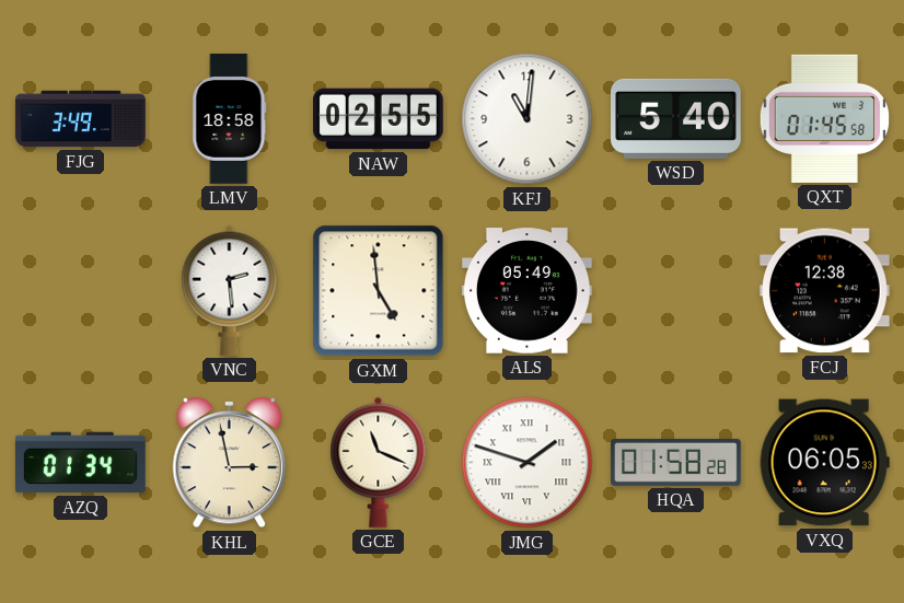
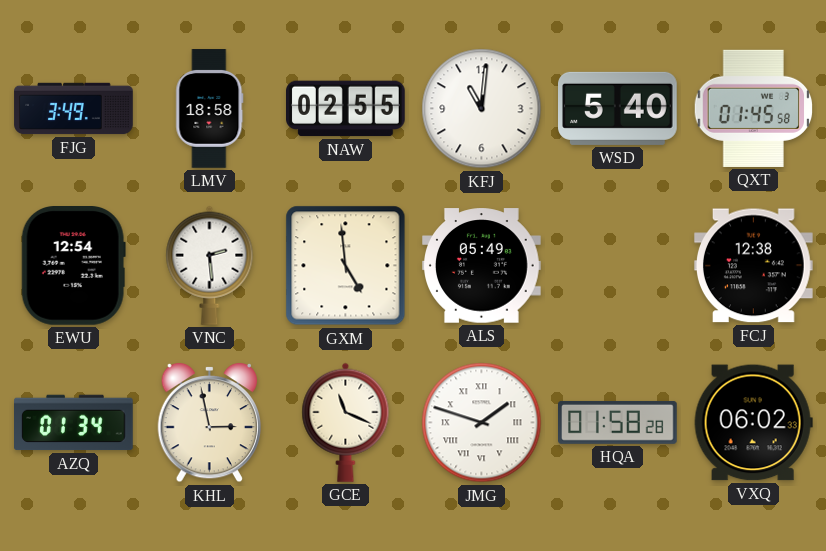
EWU: none -> 12:54
VXQ: 06:05 -> 06:02
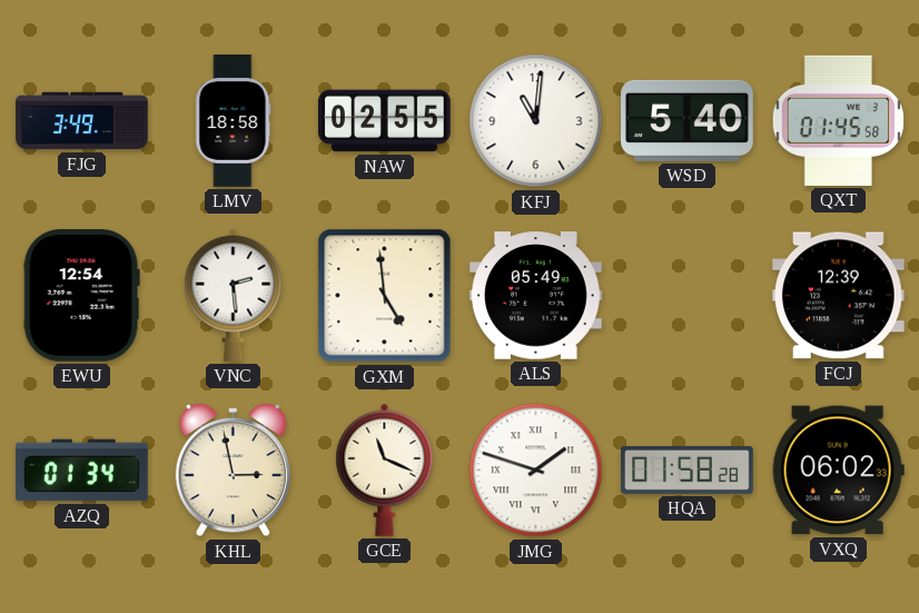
FCJ: 12:38 -> 12:39
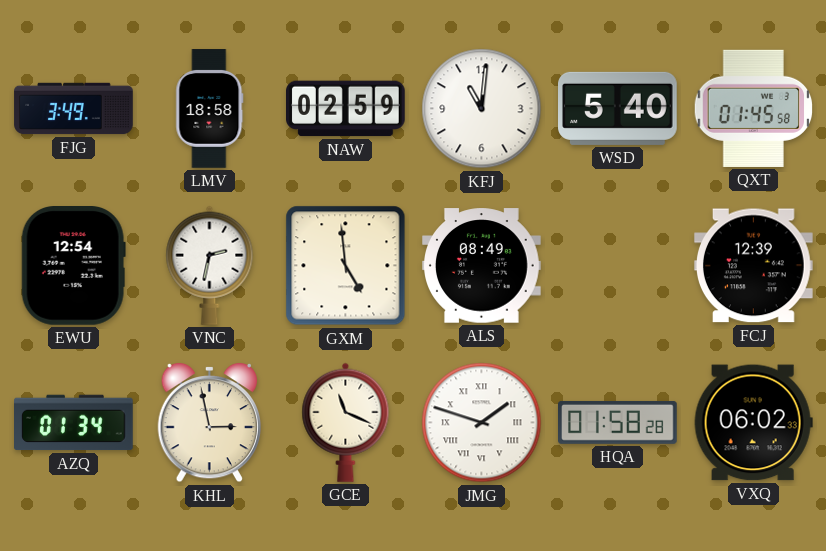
NAW: 02:55 -> 02:59
VNC: 2:29 -> 2:32
ALS: 05:49 -> 08:49
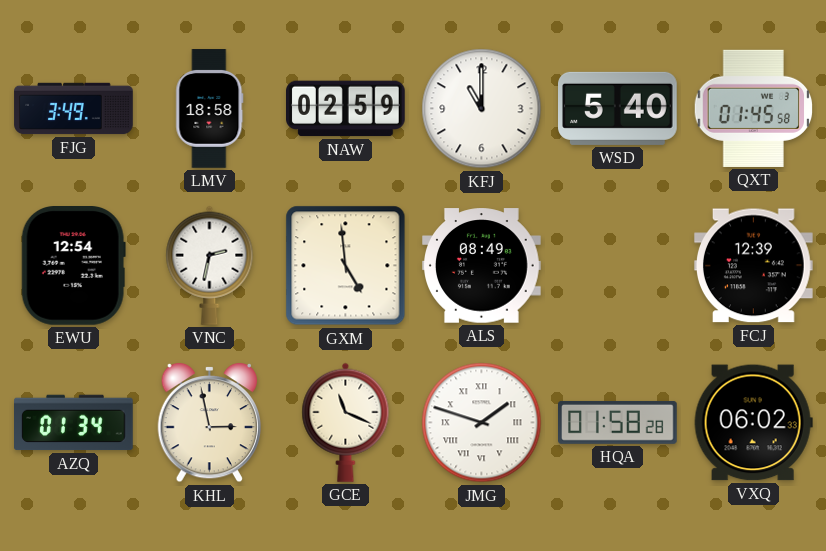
KFJ: 11:01 -> 11:00
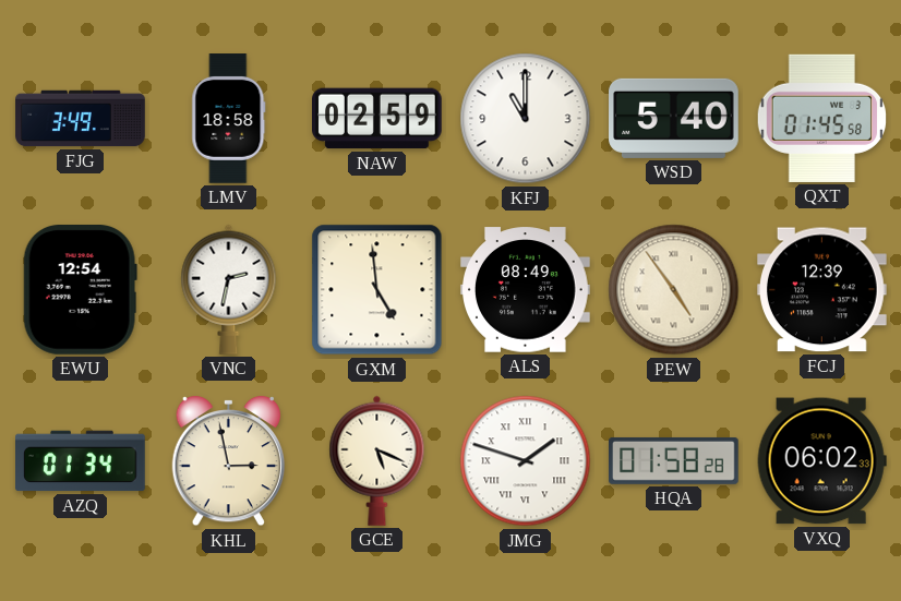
PEW: none -> 4:54
GCE: 11:19 -> 5:19
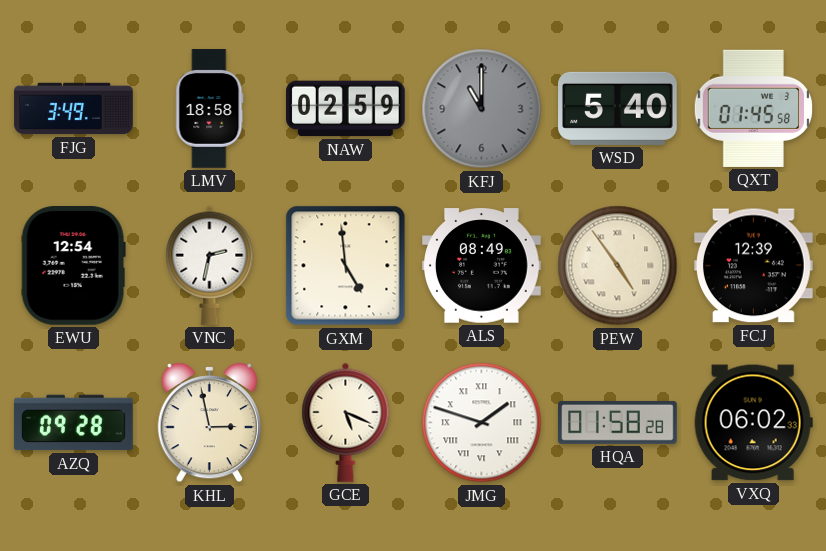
KFJ dial: white -> grey
AZQ: 01:34 -> 09:28
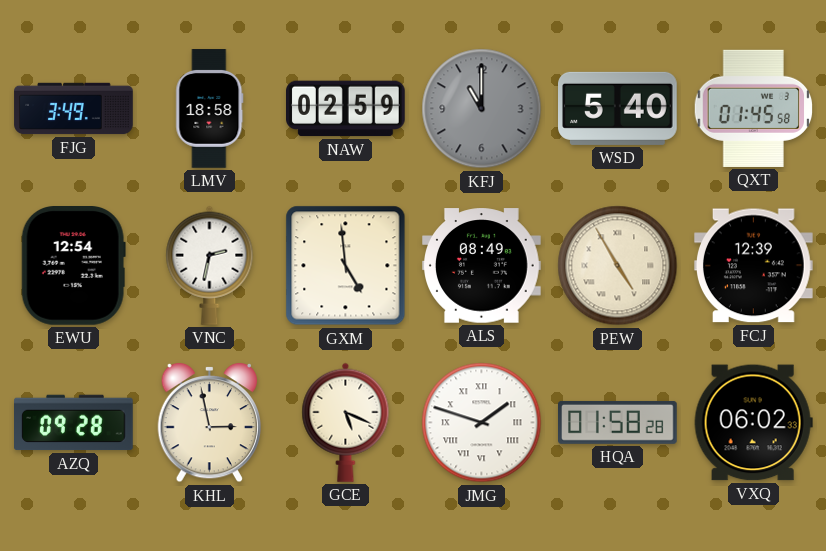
PEW: 4:54 -> 4:55
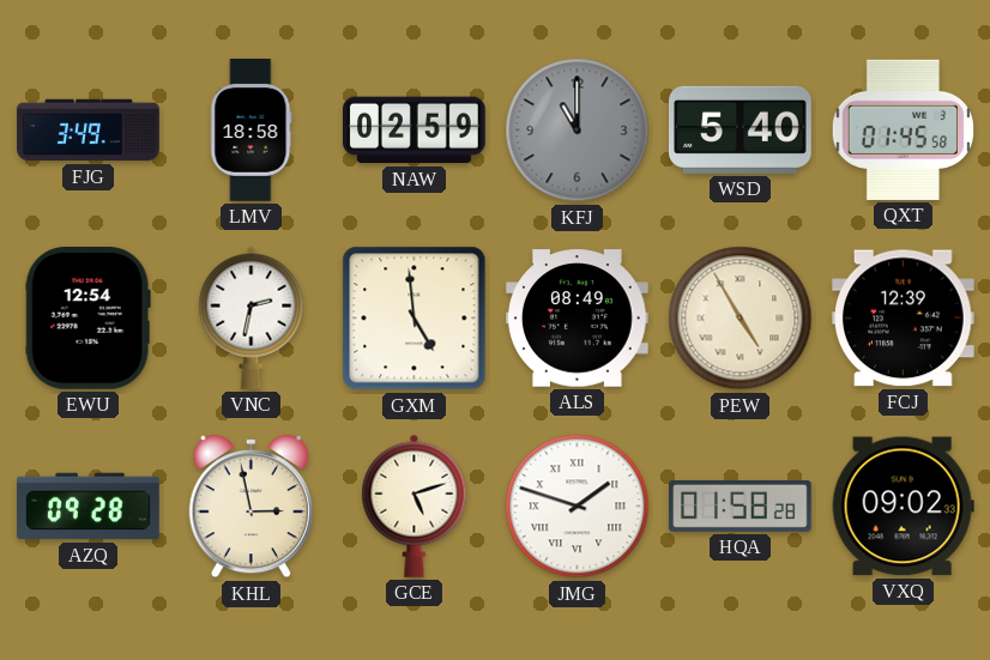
GCE: 5:19 -> 5:12
VXQ: 06:02 -> 09:02
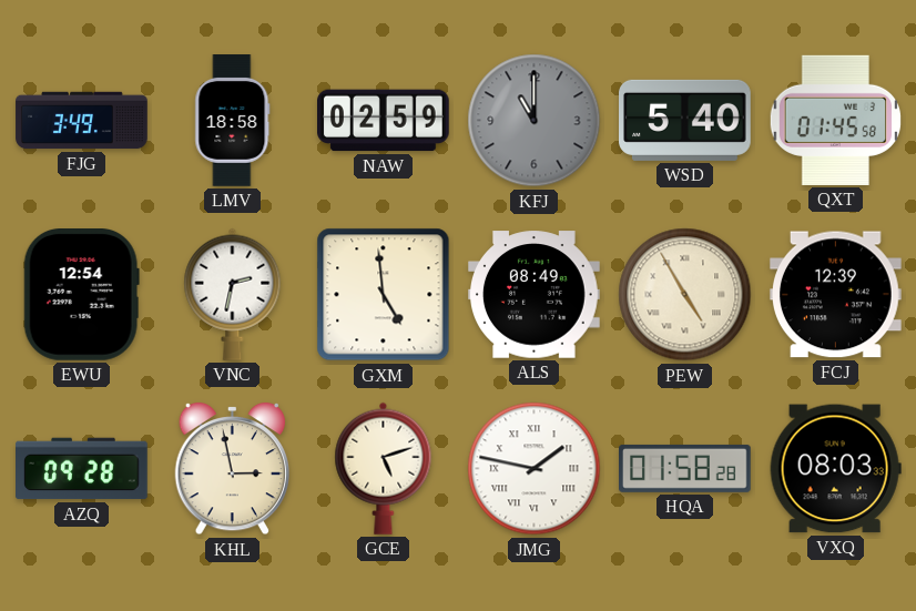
JMG: 1:48 -> 1:47
VXQ: 09:02 -> 08:03
